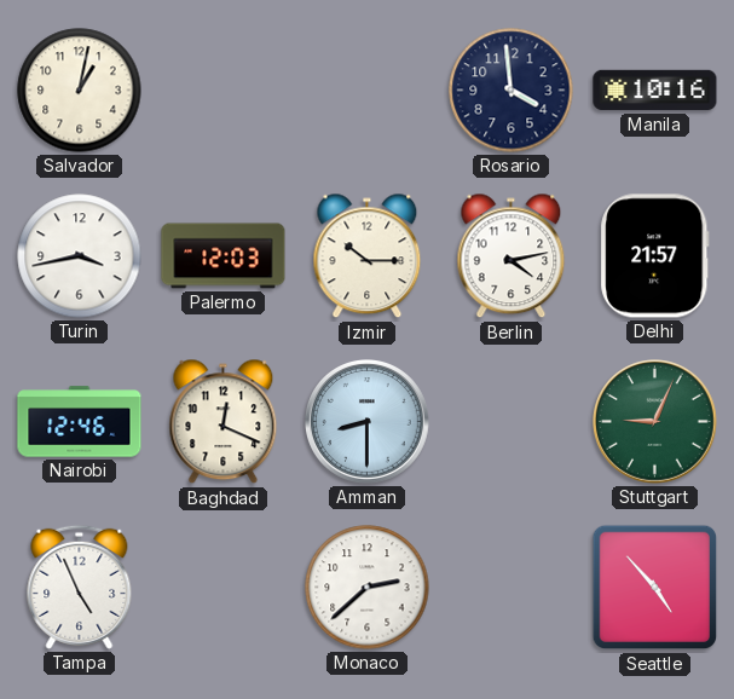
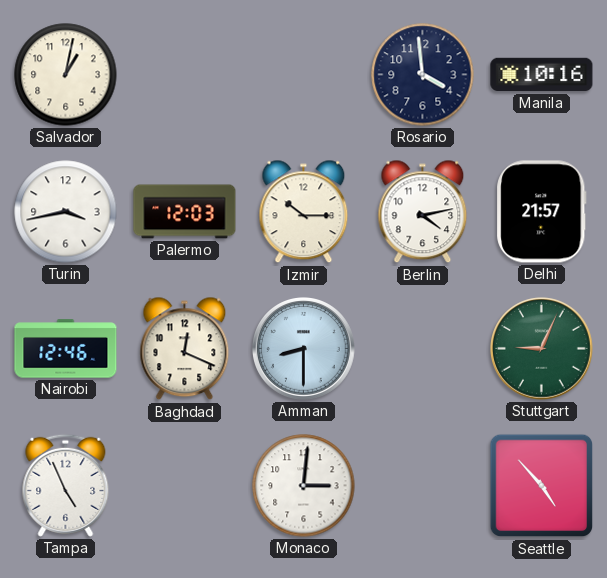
Monaco: 2:38 -> 3:01
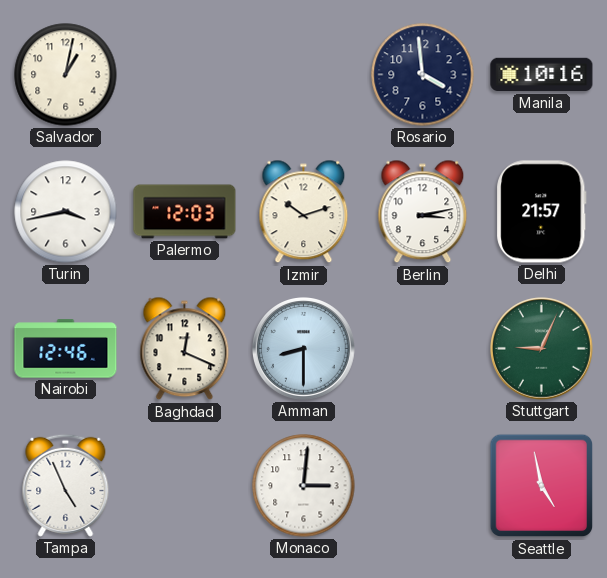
Izmir: 10:15 -> 10:12
Berlin: 4:13 -> 3:13
Seattle: 4:53 -> 4:58
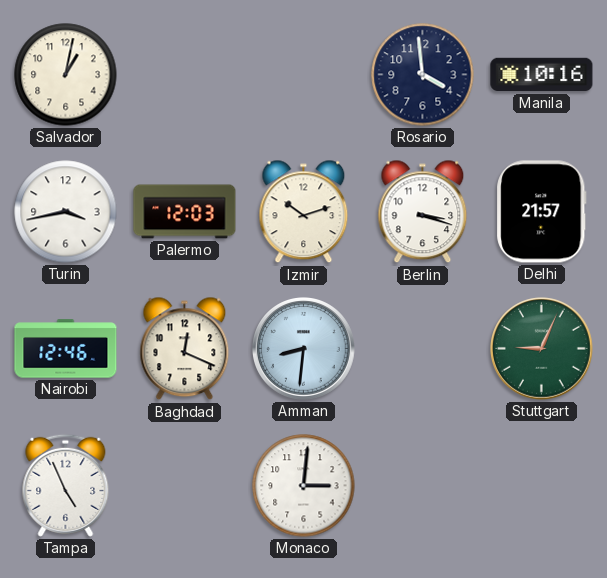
Berlin: 3:13 -> 3:18
Amman: 8:30 -> 8:31
Seattle: 4:58 -> none
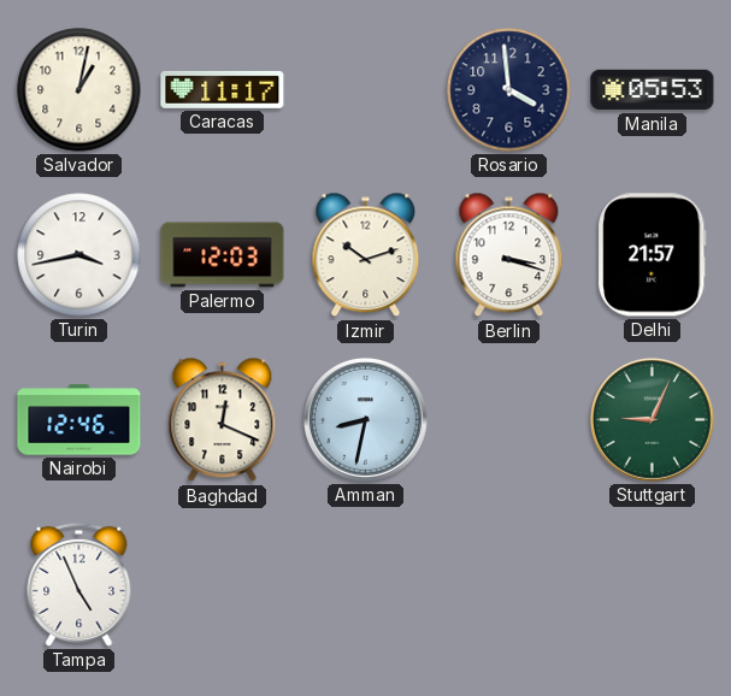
Caracas: none -> 11:17
Manila: 10:16 -> 05:53
Amman: 8:31 -> 8:32
Monaco: 3:01 -> none
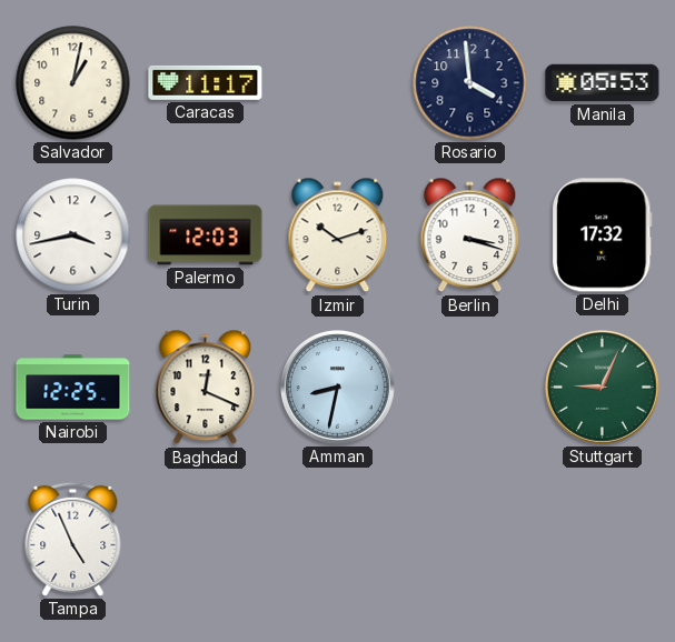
Delhi: 21:57 -> 17:32
Nairobi: 12:46 -> 12:25
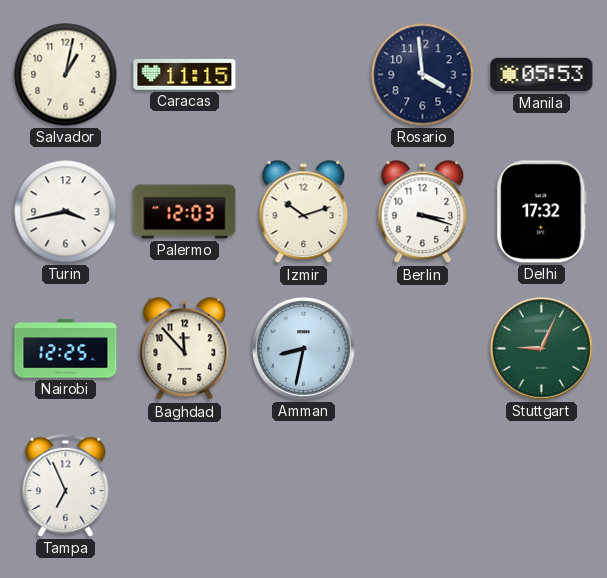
Caracas: 11:17 -> 11:15
Baghdad: 12:19 -> 11:53
Tampa: 4:56 -> 6:56
